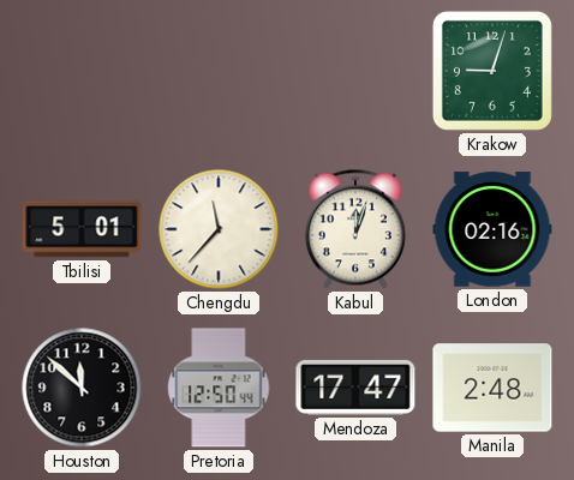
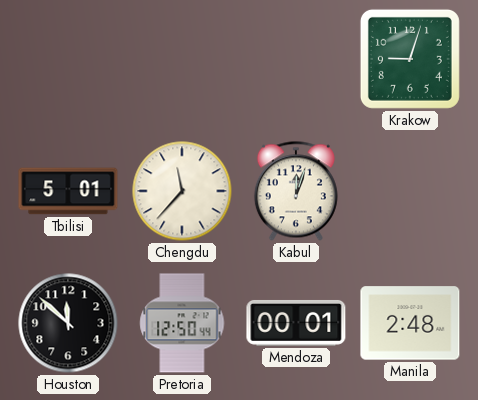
London: 02:16 -> none
Mendoza: 17:47 -> 00:01
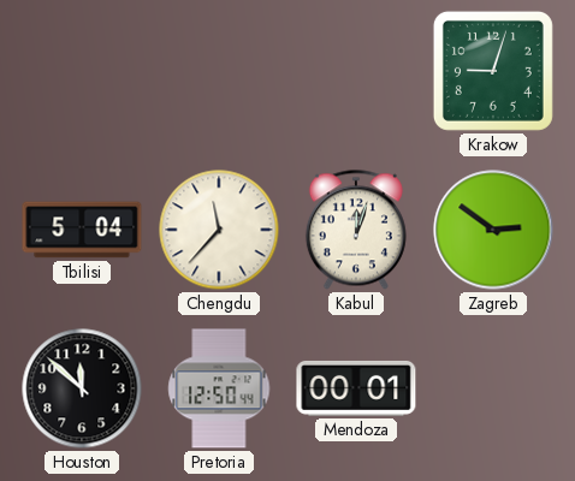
Tbilisi: 5:01 -> 5:04
Zagreb: none -> 2:51
Manila: 2:48 -> none
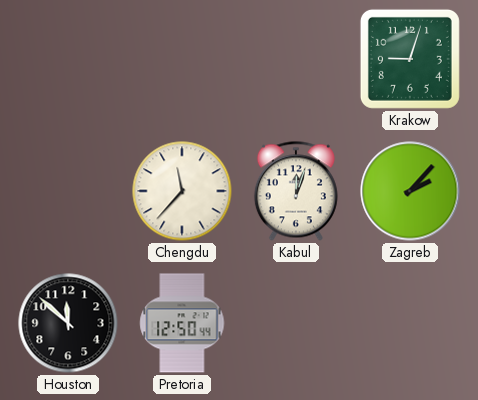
Tbilisi: 5:04 -> none
Zagreb: 2:51 -> 2:07
Mendoza: 00:01 -> none
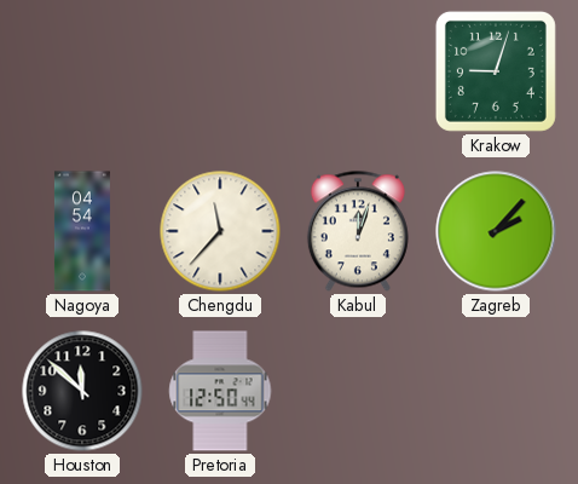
Nagoya: none -> 04:54
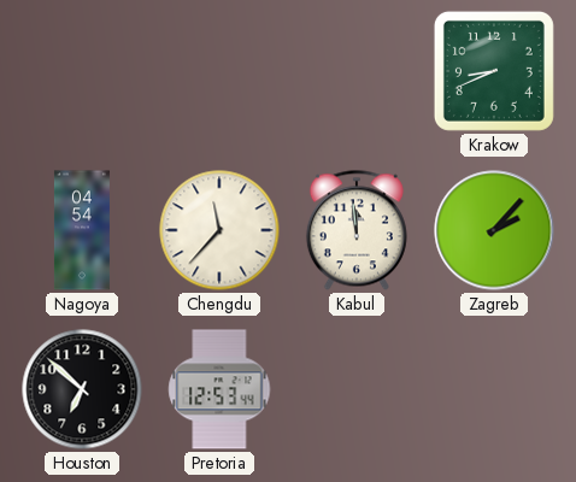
Krakow: 9:03 -> 8:41
Kabul: 12:03 -> 11:59
Houston: 11:52 -> 6:52
Pretoria: 12:50 -> 12:53
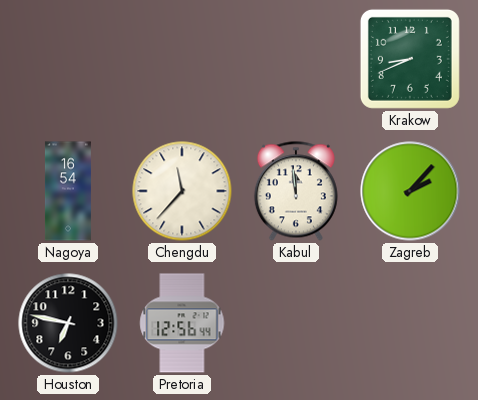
Nagoya: 04:54 -> 16:54
Houston: 6:52 -> 6:47
Pretoria: 12:53 -> 12:56
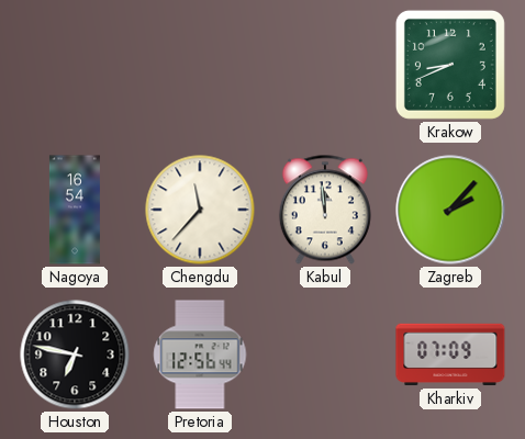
Kharkiv: none -> 07:09
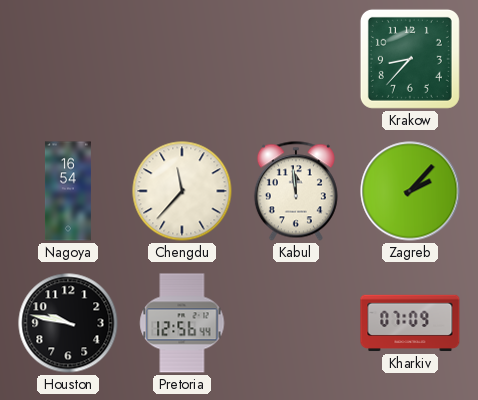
Krakow: 8:41 -> 8:37
Houston: 6:47 -> 9:47
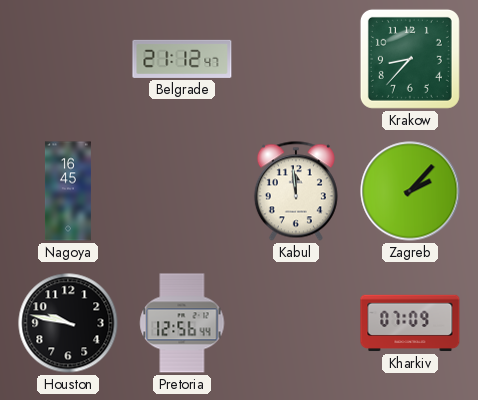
Belgrade: none -> 21:12
Nagoya: 16:54 -> 16:45
Chengdu: 11:37 -> none
